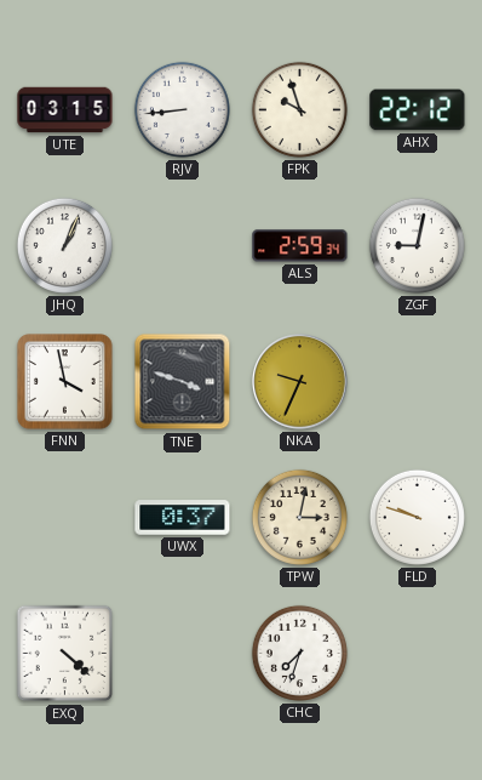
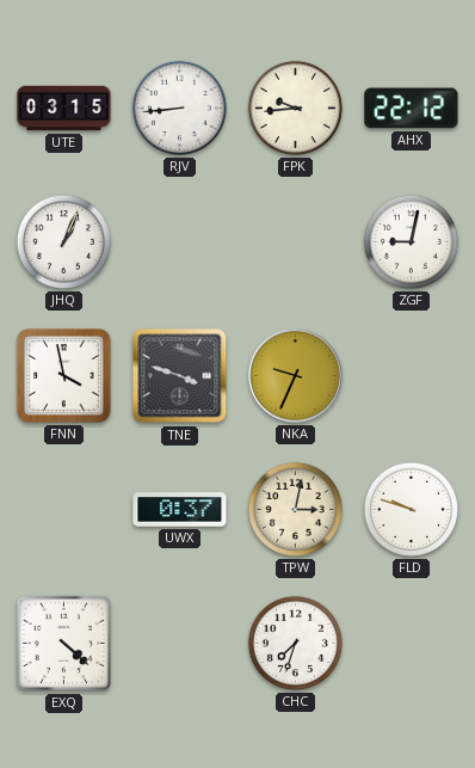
FPK: 9:57 -> 9:44
ALS: 2:59 -> none
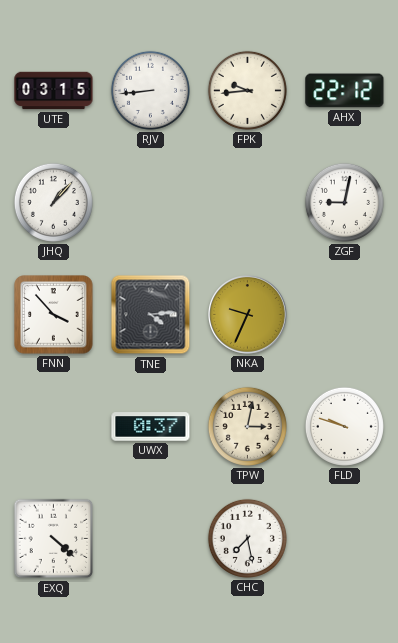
JHQ: 1:04 -> 1:07
FNN: 3:58 -> 3:53
TNE: 3:48 -> 4:14
CHC: 7:33 -> 7:28
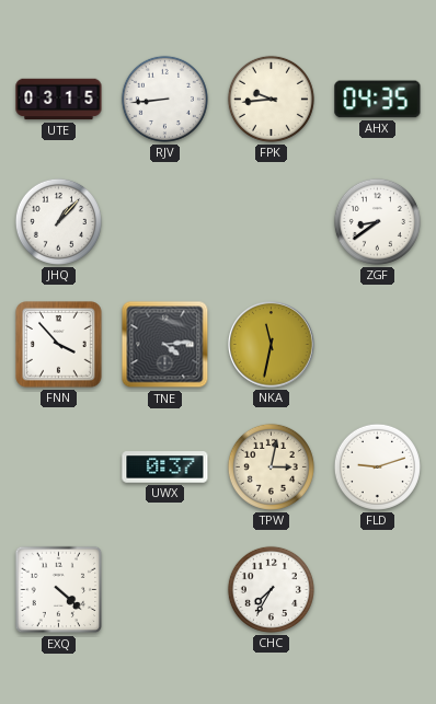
AHX: 22:12 -> 04:35
ZGF: 9:02 -> 8:39
NKA: 9:34 -> 11:32
FLD: 9:48 -> 9:12
CHC: 7:28 -> 7:35
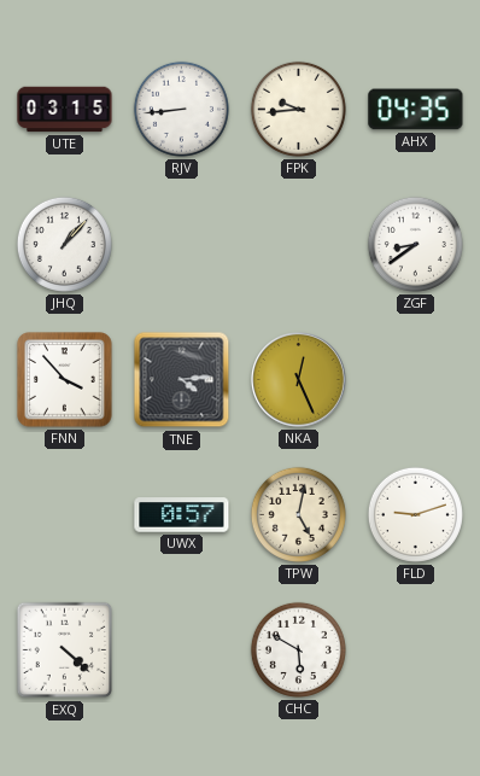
NKA: 11:32 -> 12:26
UWX: 0:37 -> 0:57
TPW: 3:02 -> 5:02
CHC: 7:35 -> 5:50
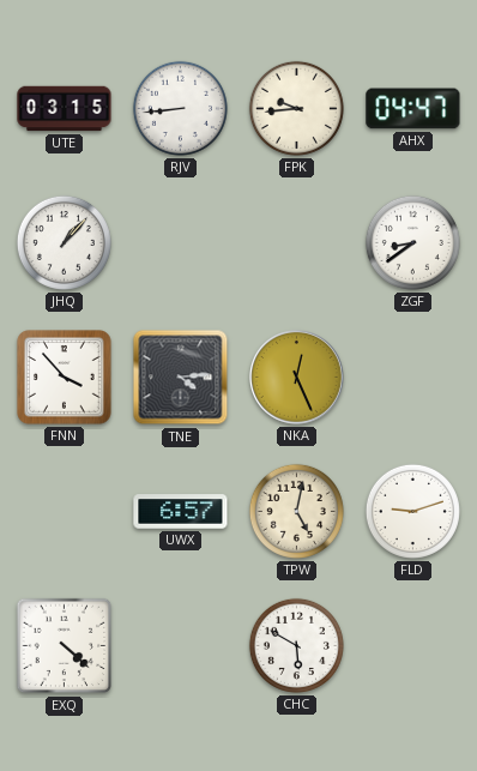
AHX: 04:35 -> 04:47
UWX: 0:57 -> 6:57
